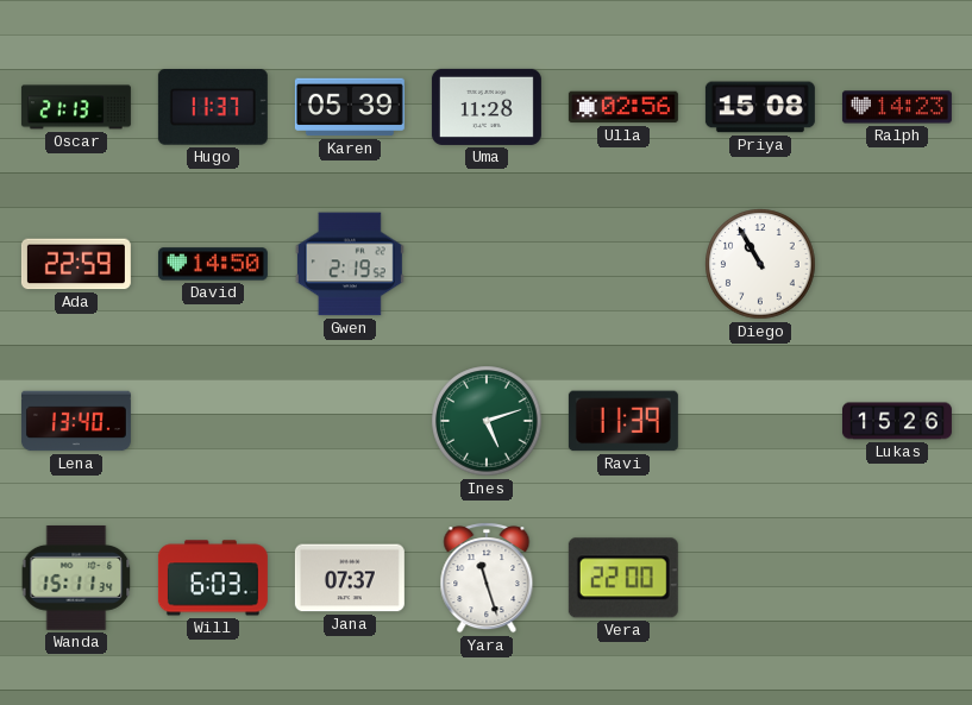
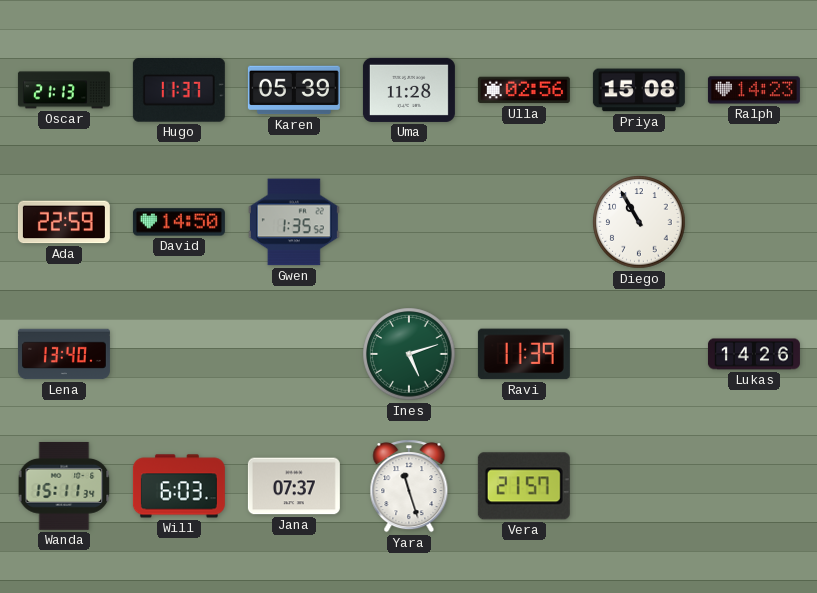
Gwen: 2:19 -> 1:35
Lukas: 15:26 -> 14:26
Vera: 22:00 -> 21:57
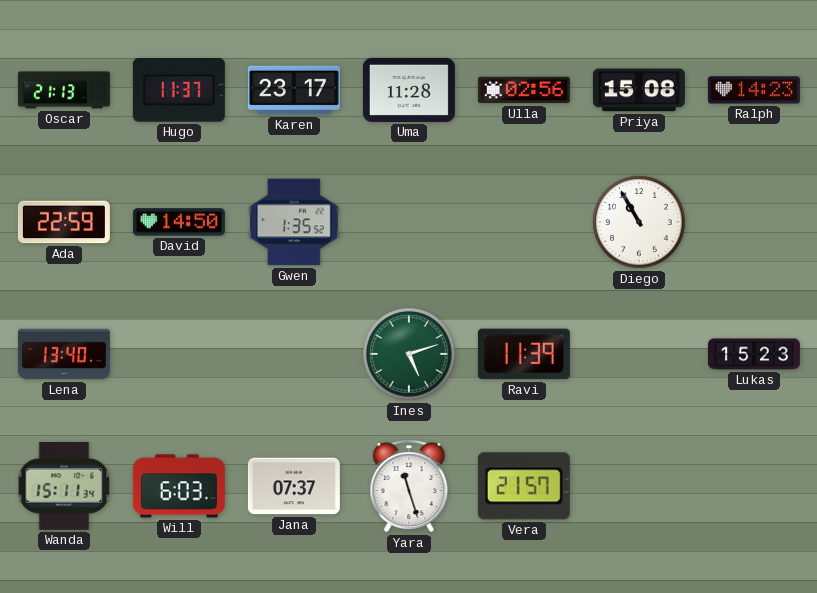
Karen: 05:39 -> 23:17
Lukas: 14:26 -> 15:23
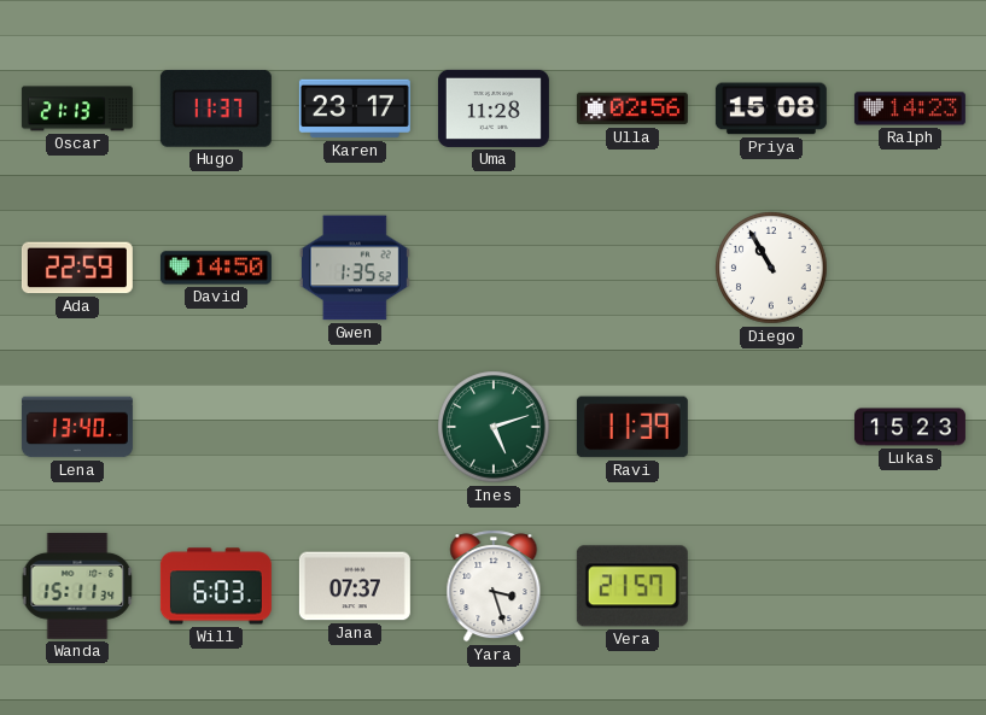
Yara: 11:27 -> 3:27
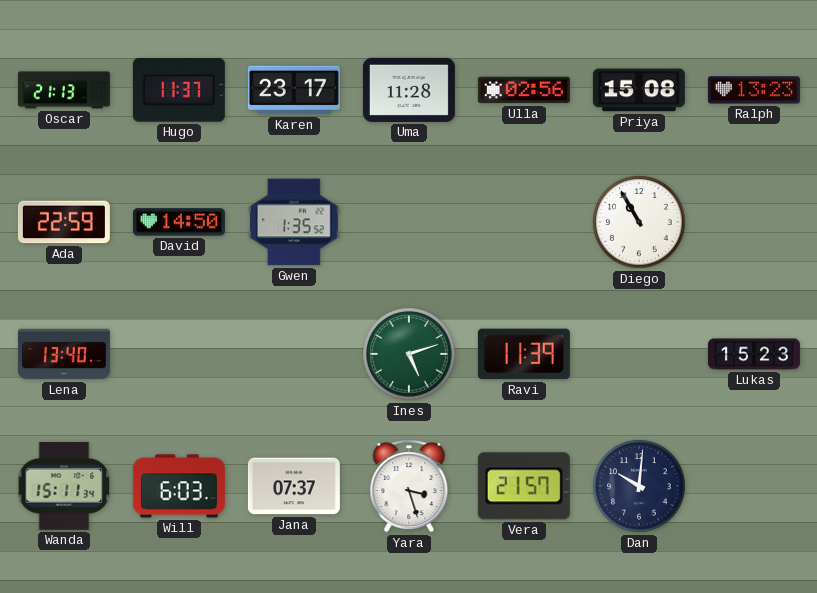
Ralph: 14:23 -> 13:23
Dan: none -> 10:01
